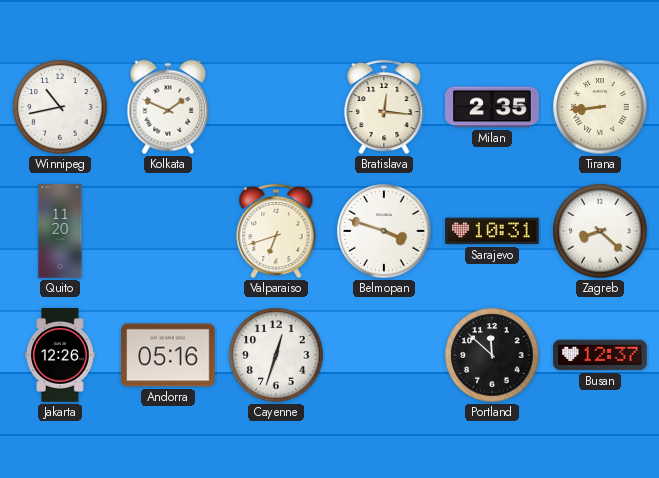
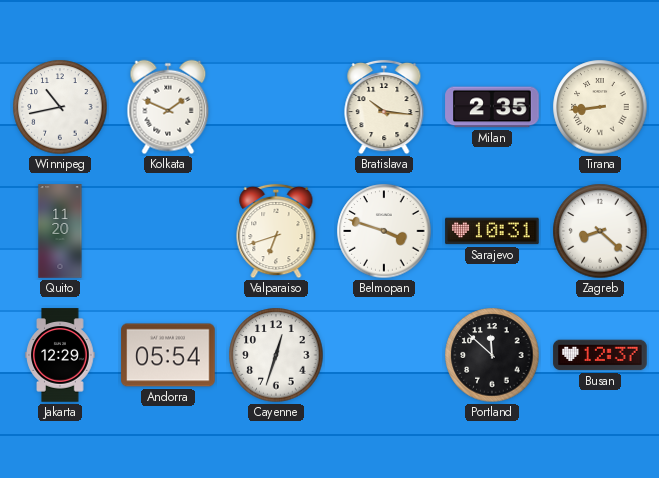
Bratislava: 12:16 -> 10:16
Jakarta: 12:26 -> 12:29
Andorra: 05:16 -> 05:54
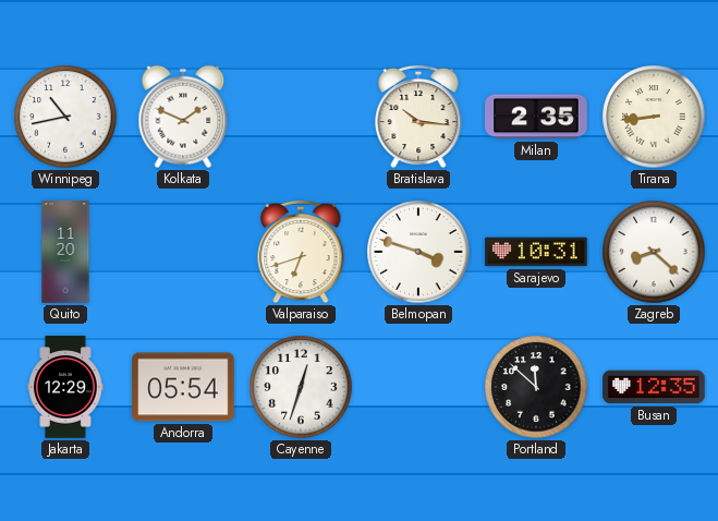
Busan: 12:37 -> 12:35
